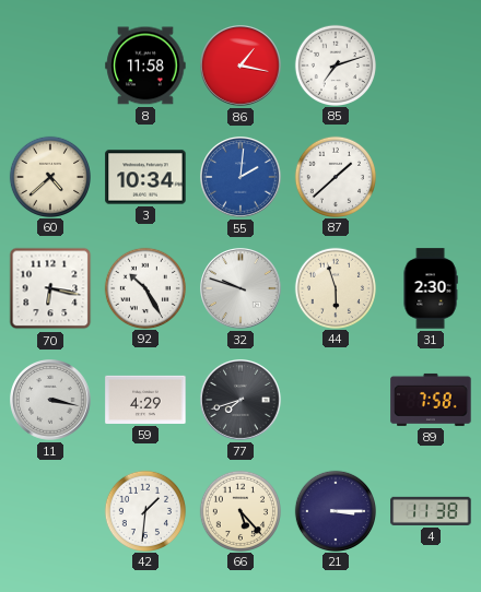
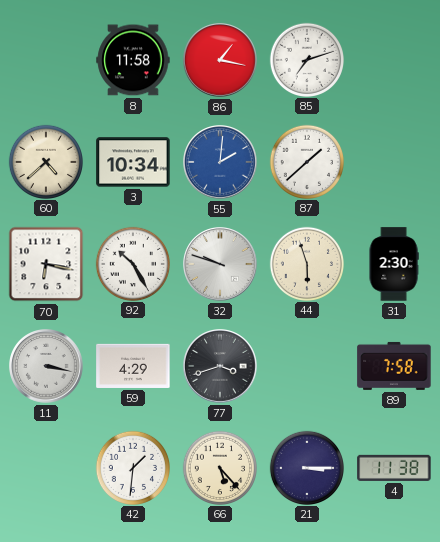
77: 7:42 -> 3:42
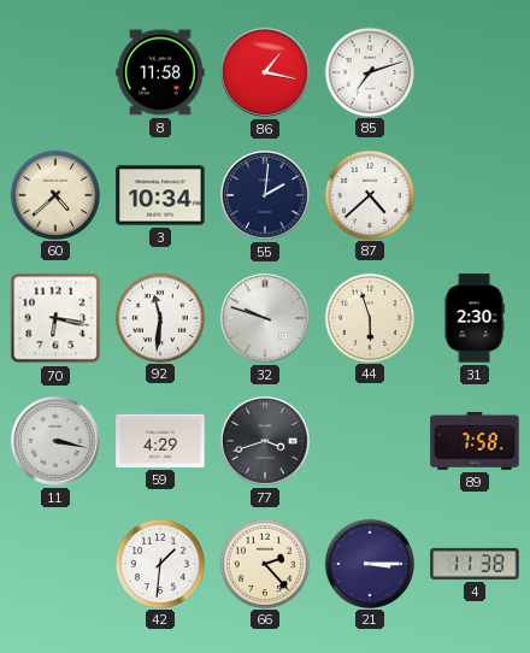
55 dial: blue -> navy
87: 1:38 -> 4:38
92: 10:25 -> 11:31
66: 5:23 -> 2:23
